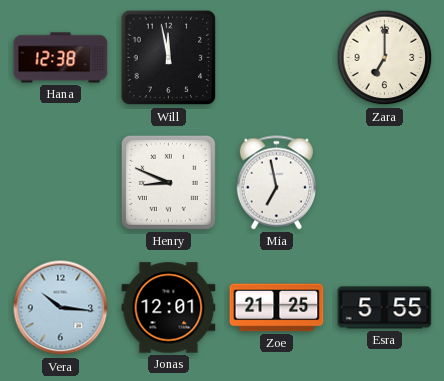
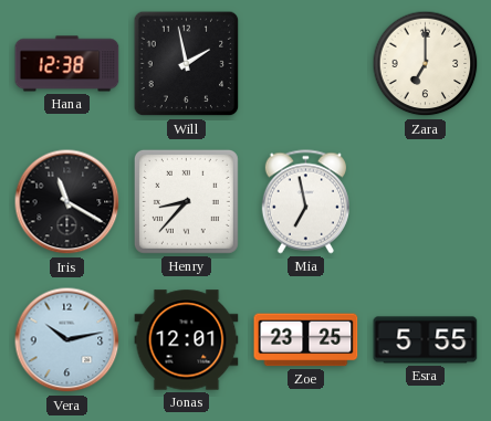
Will: 11:58 -> 1:58
Iris: none -> 11:20
Henry: 8:49 -> 8:37
Vera: 10:16 -> 10:13
Zoe: 21:25 -> 23:25
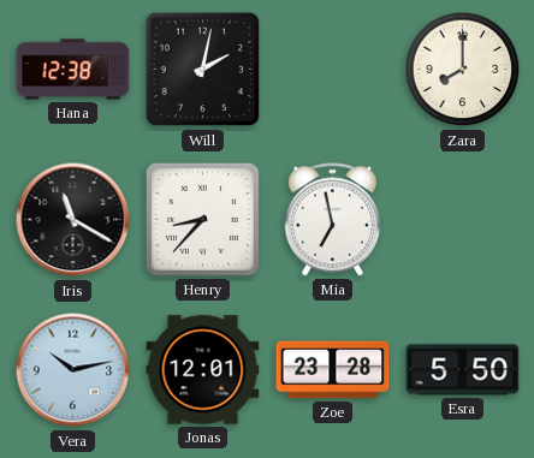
Will: 1:58 -> 2:02
Zara: 7:00 -> 8:00
Zoe: 23:25 -> 23:28
Esra: 5:55 -> 5:50
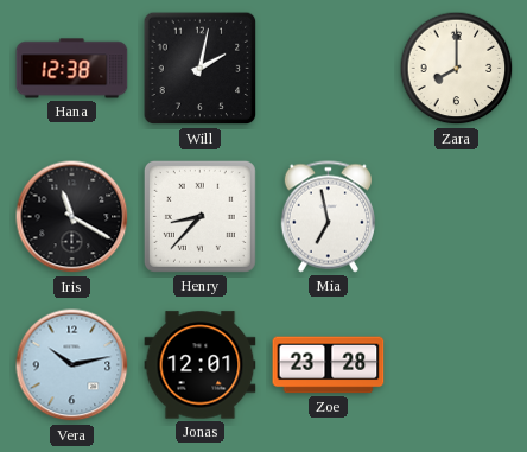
Esra: 5:50 -> none
